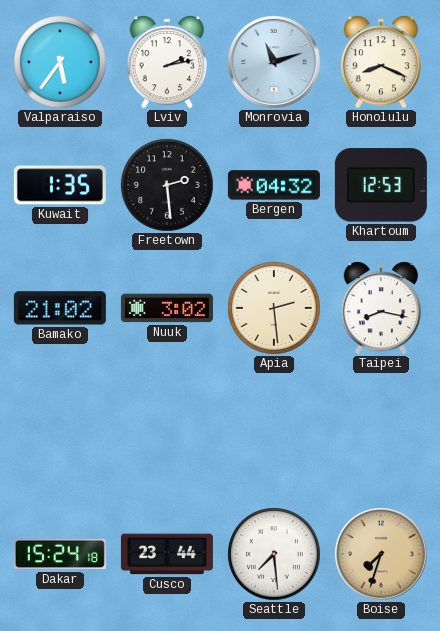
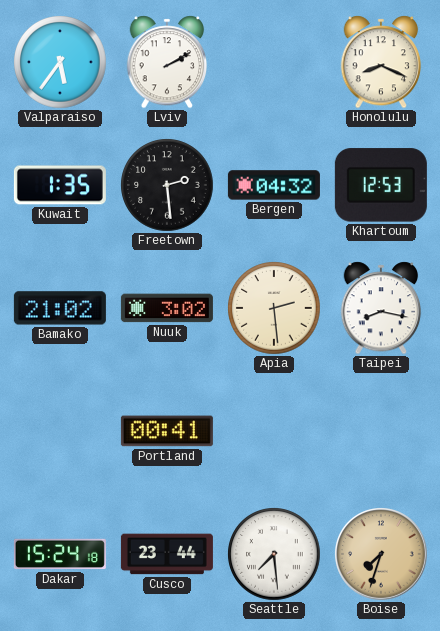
Lviv: 2:13 -> 2:10
Monrovia: 11:12 -> none
Portland: none -> 00:41
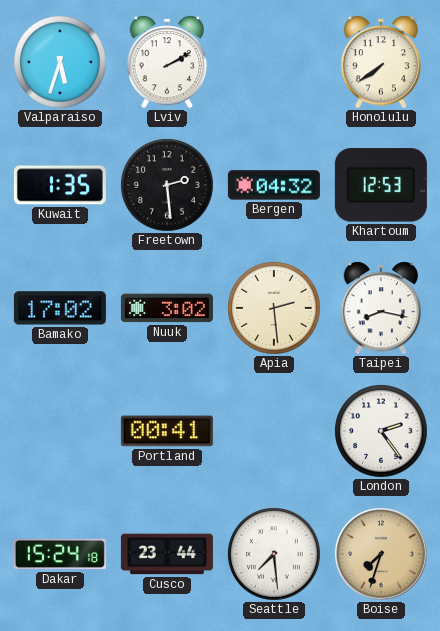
Valparaiso: 5:36 -> 5:33
Honolulu: 8:19 -> 7:39
Bamako: 21:02 -> 17:02
London: none -> 2:24
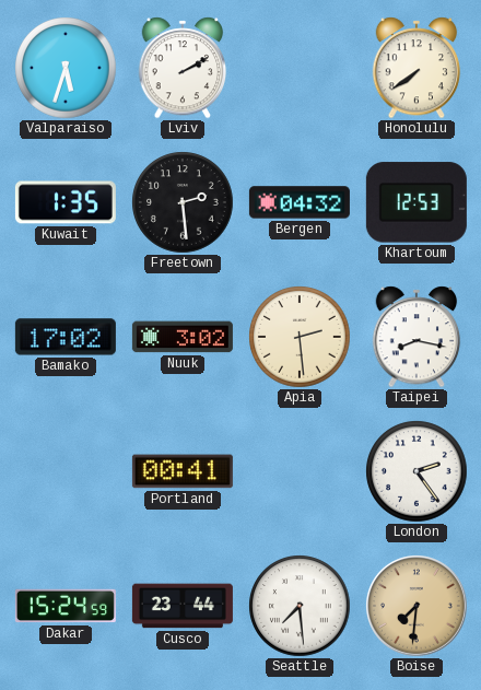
Dakar: 15:24:18 -> 15:24:59
Boise: 7:33 -> 7:31
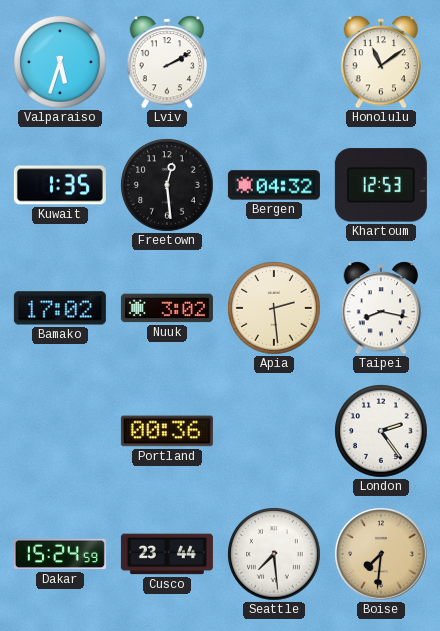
Honolulu: 7:39 -> 11:09
Freetown: 2:29 -> 12:29
Portland: 00:41 -> 00:36
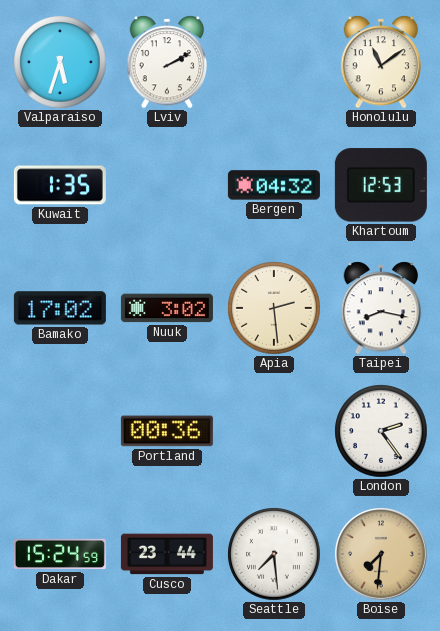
Freetown: 12:29 -> none
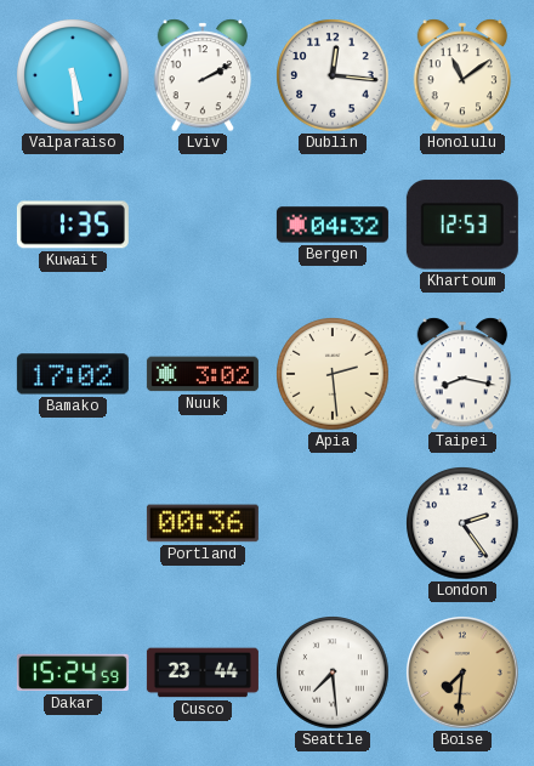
Valparaiso: 5:33 -> 5:29
Dublin: none -> 12:16
